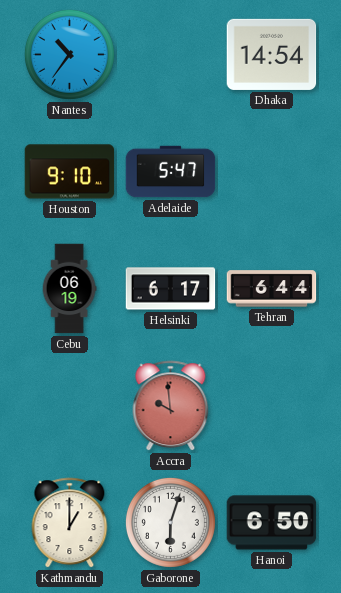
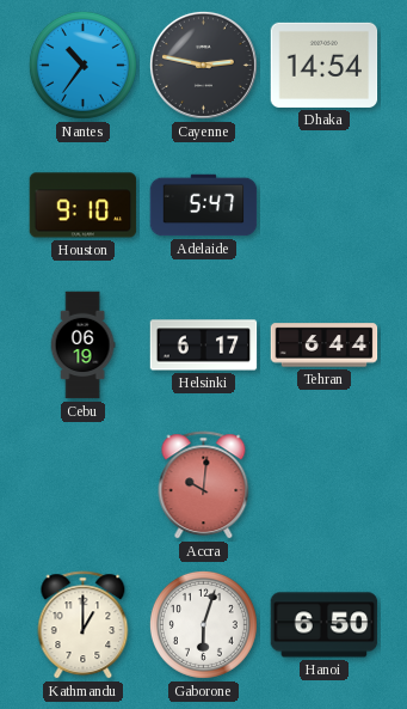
Cayenne: none -> 2:47
Accra: 9:59 -> 10:01
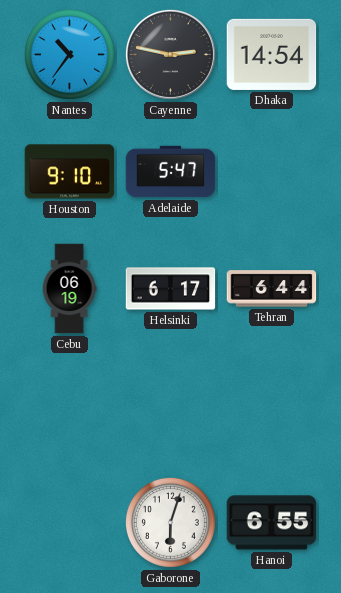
Accra: 10:01 -> none
Kathmandu: 1:00 -> none
Hanoi: 6:50 -> 6:55
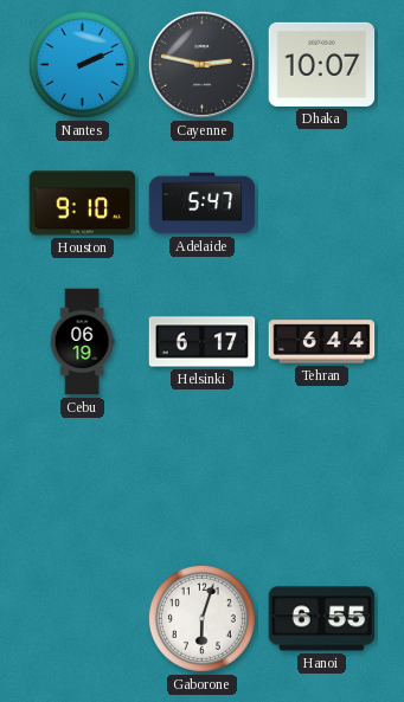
Nantes: 10:36 -> 2:11
Dhaka: 14:54 -> 10:07
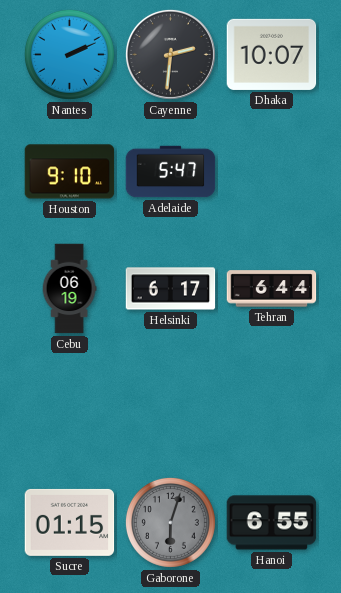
Cayenne: 2:47 -> 2:31
Sucre: none -> 01:15
Gaborone dial: white -> grey
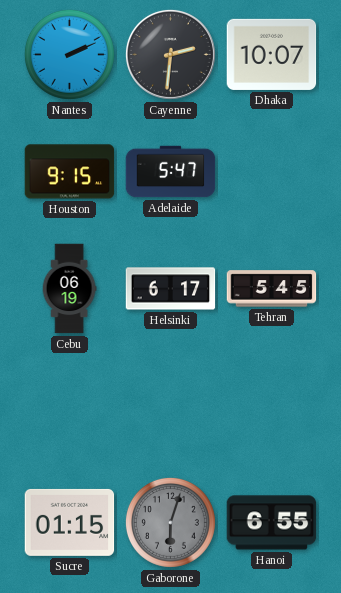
Houston: 9:10 -> 9:15
Tehran: 6:44 -> 5:45
